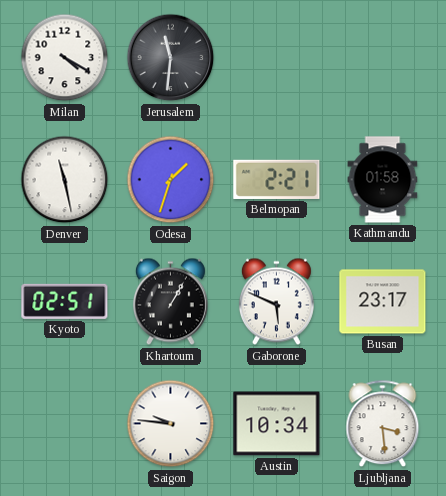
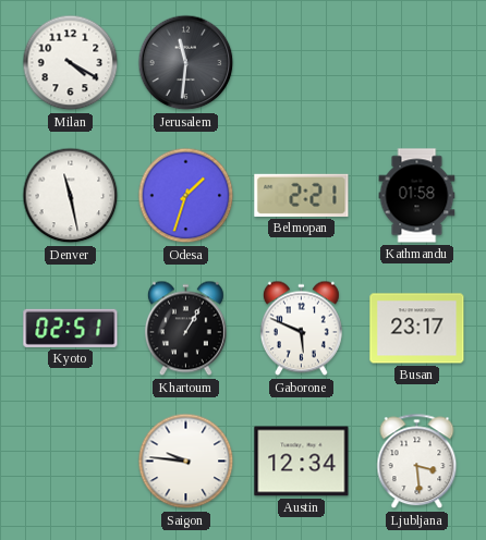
Austin: 10:34 -> 12:34
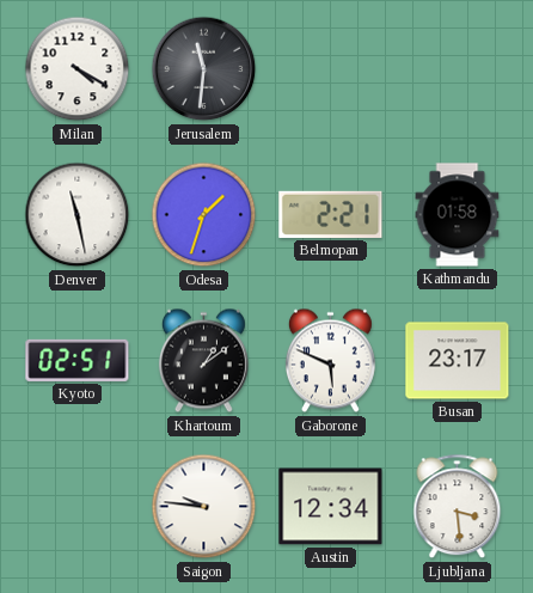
Khartoum: 1:05 -> 1:09
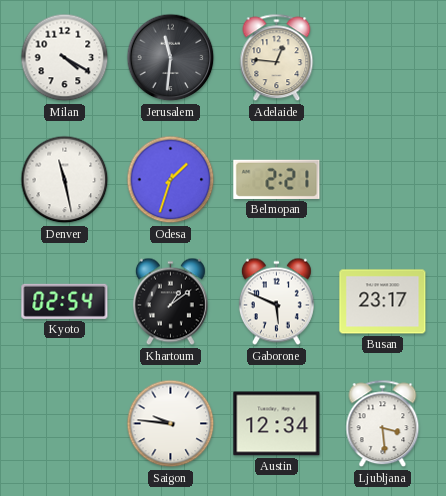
Adelaide: none -> 12:46
Kathmandu: 01:58 -> none
Kyoto: 02:51 -> 02:54
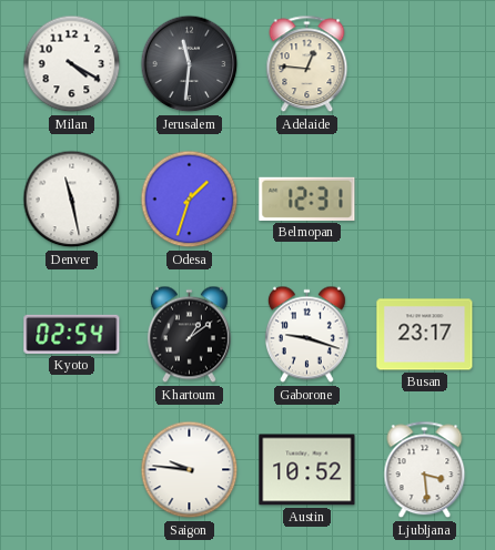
Belmopan: 2:21 -> 12:31
Gaborone: 5:49 -> 9:18
Austin: 12:34 -> 10:52
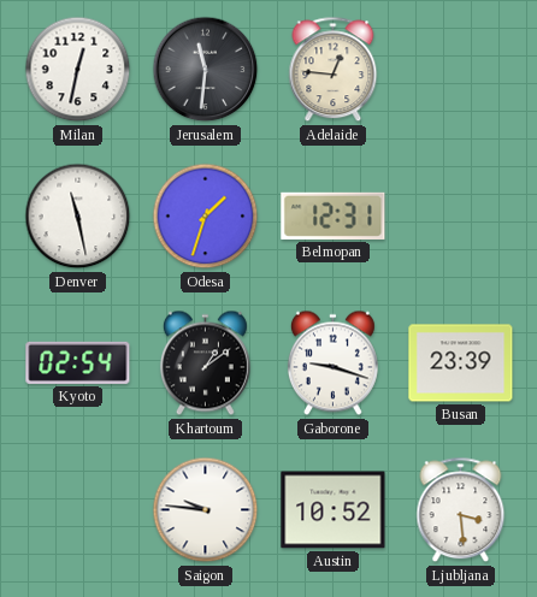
Milan: 4:20 -> 12:32
Busan: 23:17 -> 23:39
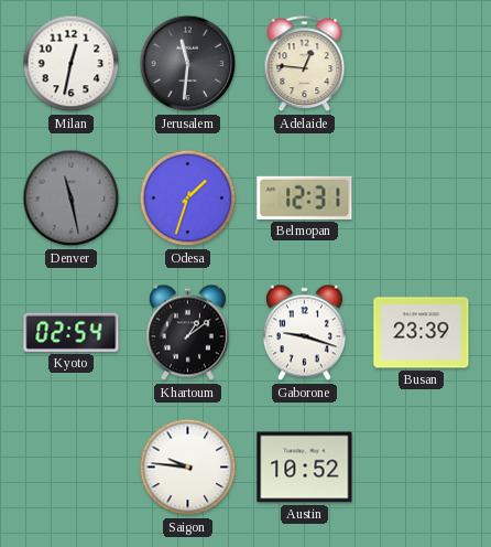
Denver dial: white -> grey
Ljubljana: 3:29 -> none
